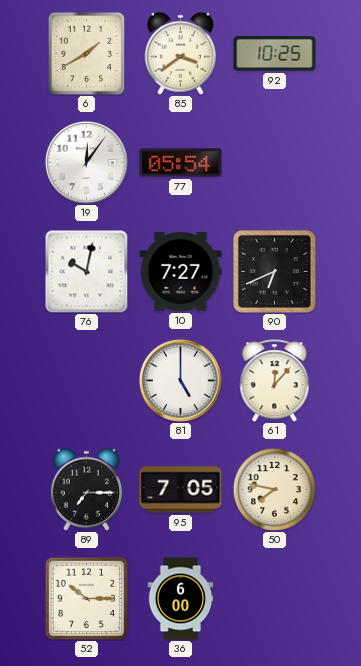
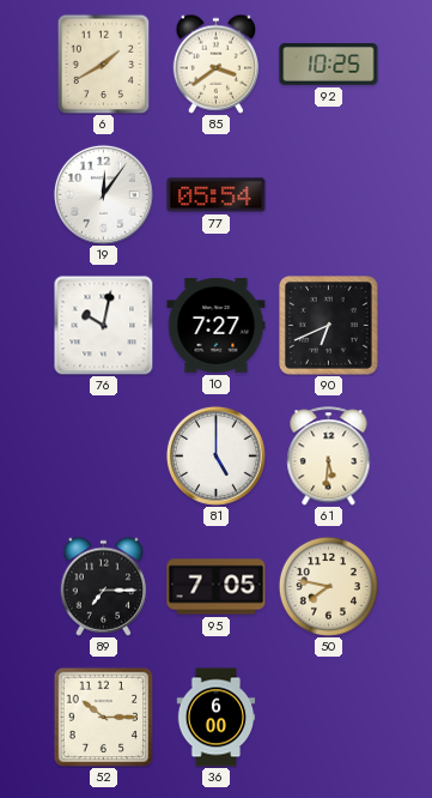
61: 12:07 -> 5:31
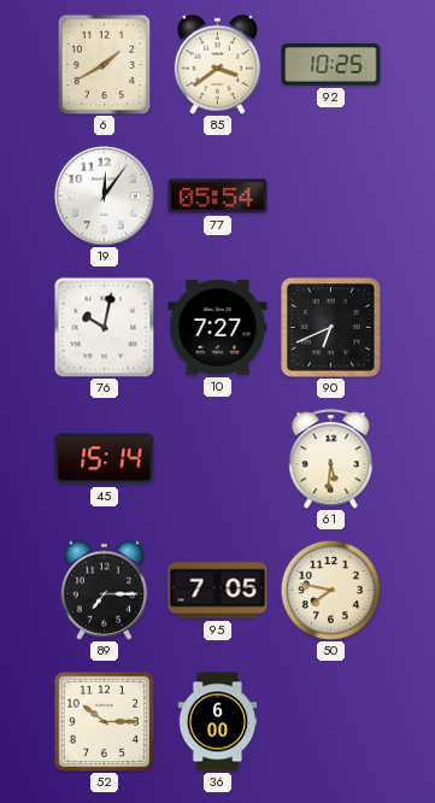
45: none -> 15:14
81: 5:00 -> none
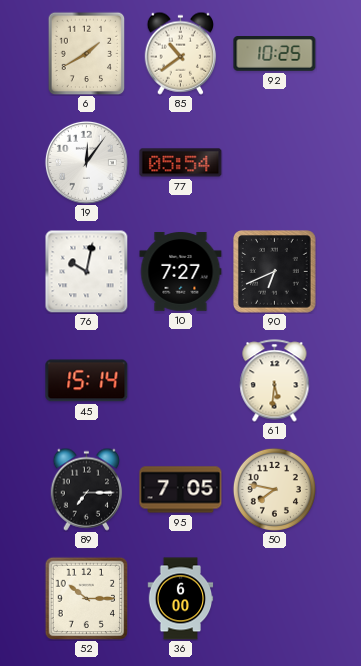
85: 3:39 -> 10:39
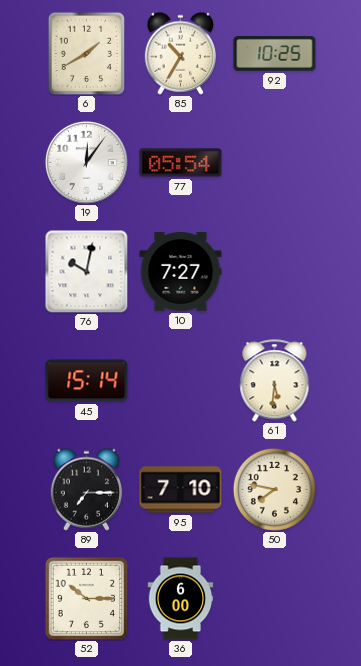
85: 10:39 -> 10:35
90: 6:41 -> none
95: 7:05 -> 7:10
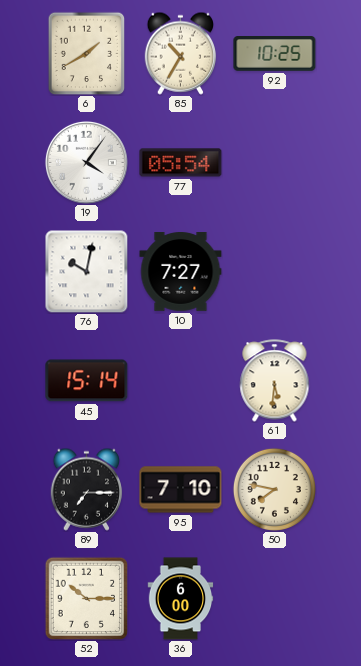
19: 12:06 -> 4:06
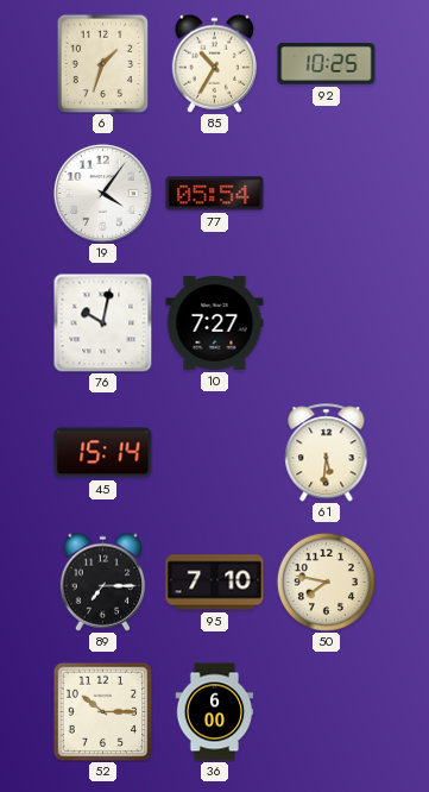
6: 1:40 -> 1:33
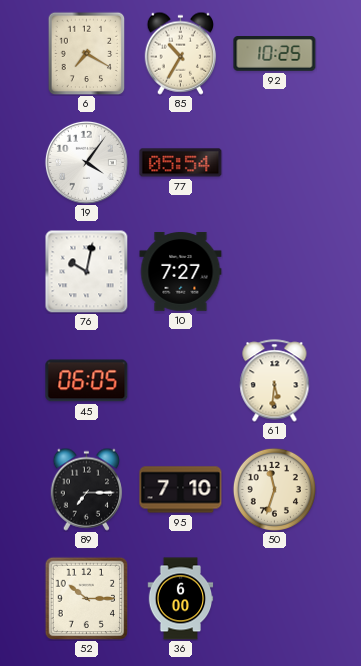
6: 1:33 -> 7:20
45: 15:14 -> 06:05
50: 7:47 -> 11:33
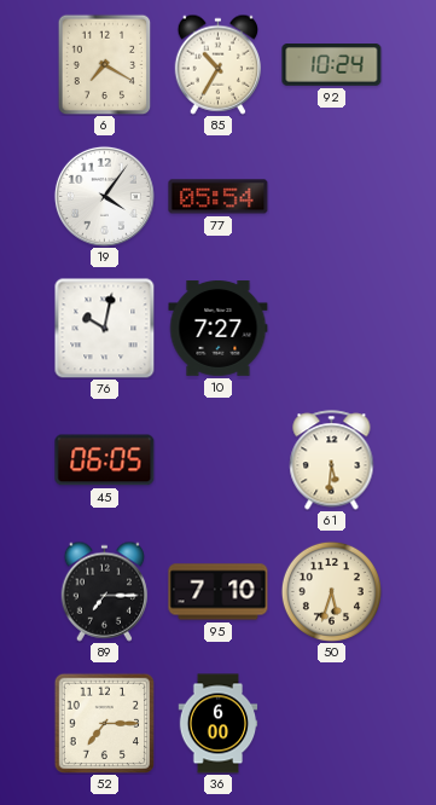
92: 10:25 -> 10:24
50: 11:33 -> 5:33
52: 10:15 -> 7:15
